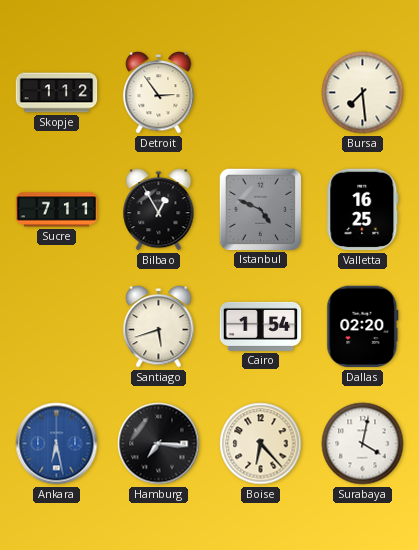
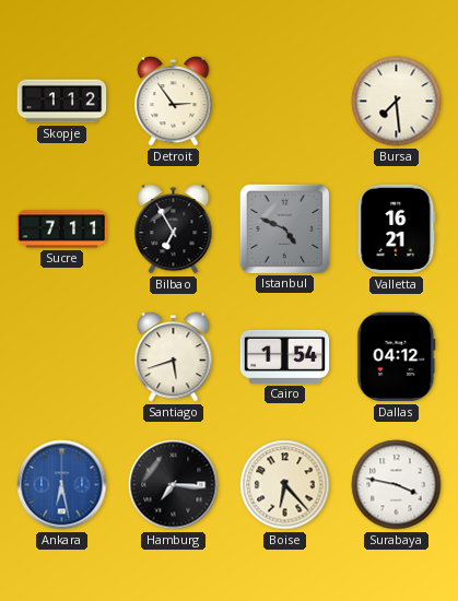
Bilbao: 12:55 -> 6:55
Valletta: 16:25 -> 16:21
Dallas: 02:20 -> 04:12
Surabaya: 4:02 -> 3:47
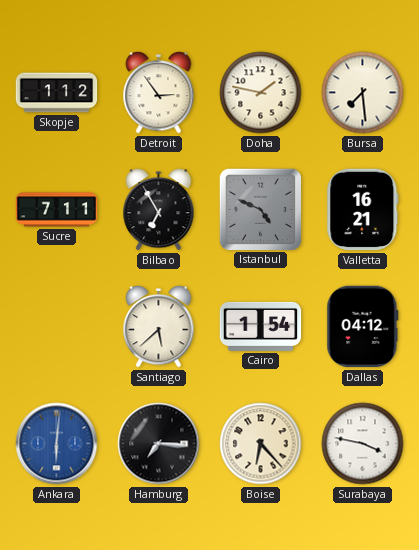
Doha: none -> 1:47
Santiago: 5:42 -> 5:38
Ankara: 6:28 -> 6:01
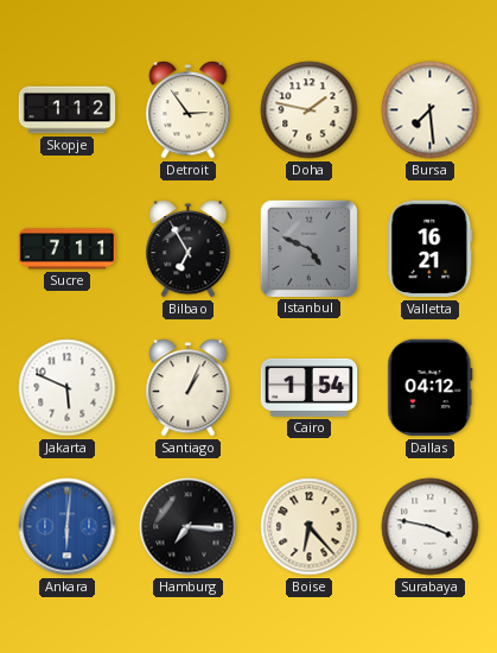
Jakarta: none -> 5:49
Santiago: 5:38 -> 1:04
